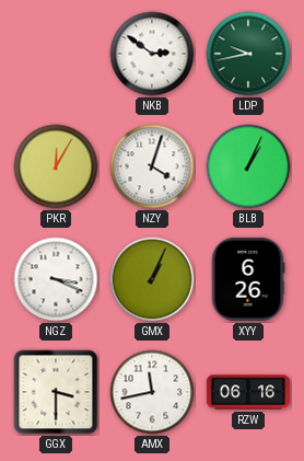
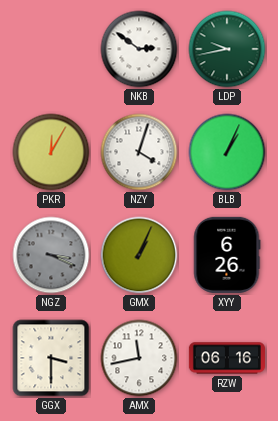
NGZ dial: white -> grey
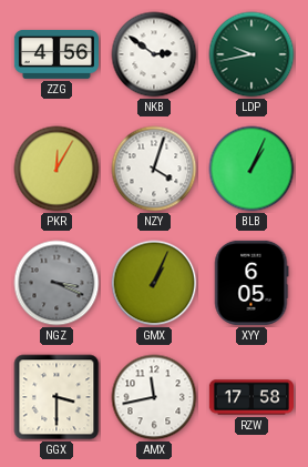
ZZG: none -> 4:56
XYY: 6:26 -> 6:05
RZW: 06:16 -> 17:58
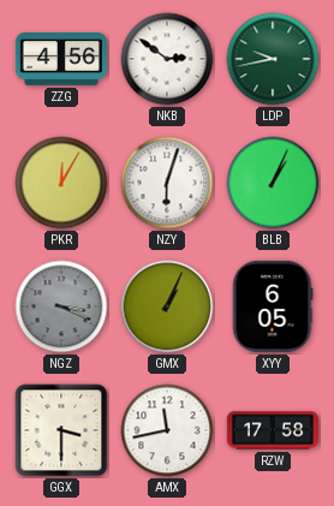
NZY: 4:03 -> 6:03
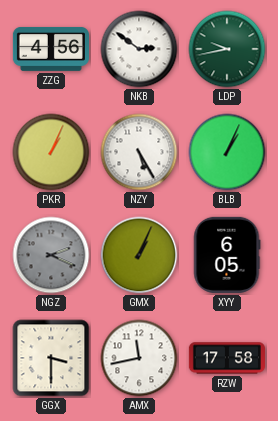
PKR: 12:05 -> 1:04
NZY: 6:03 -> 5:25
NGZ: 3:19 -> 2:19
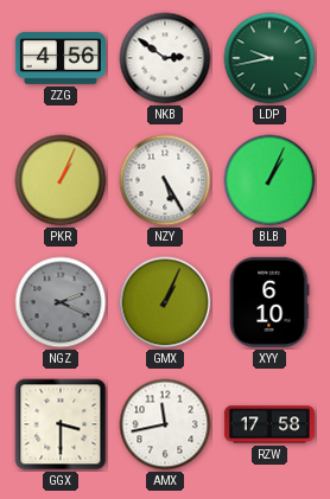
XYY: 6:05 -> 6:10
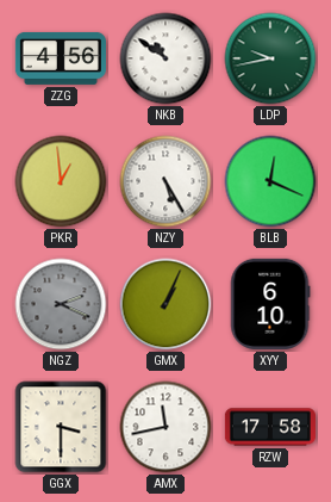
NKB: 2:51 -> 10:51
PKR: 1:04 -> 12:59
BLB: 1:04 -> 12:19
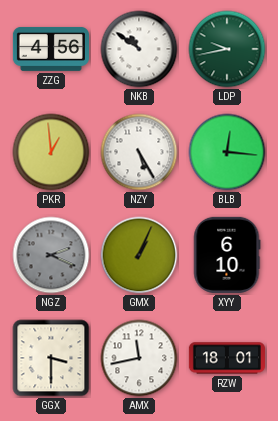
BLB: 12:19 -> 12:16
RZW: 17:58 -> 18:01
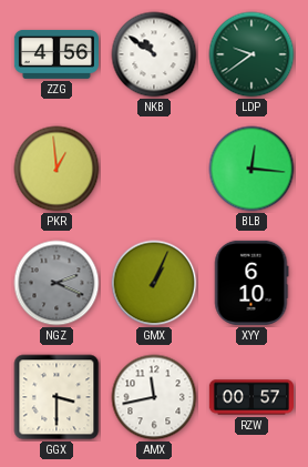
LDP: 9:43 -> 9:39
NZY: 5:25 -> none
RZW: 18:01 -> 00:57
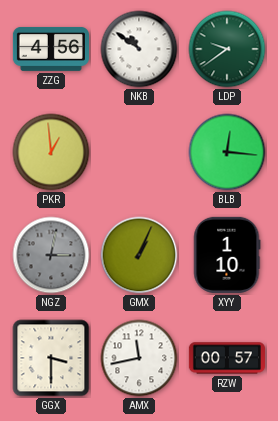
NGZ: 2:19 -> 3:02
XYY: 6:10 -> 1:10
